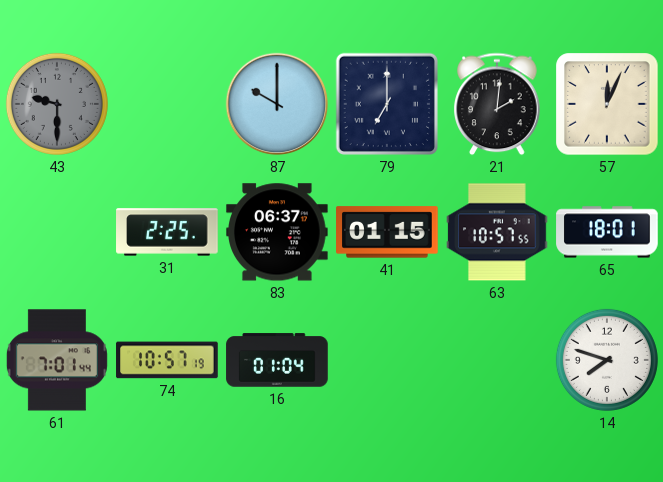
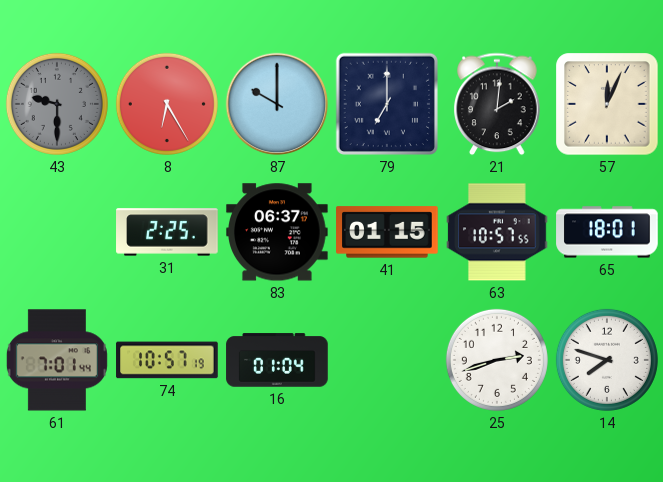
8: none -> 6:25
25: none -> 2:42
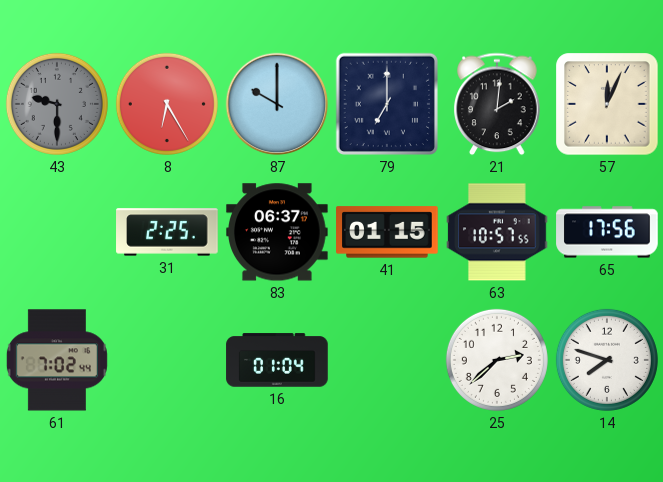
65: 18:01 -> 17:56
61: 7:01 -> 7:02
74: 10:57 -> none
25: 2:42 -> 2:38
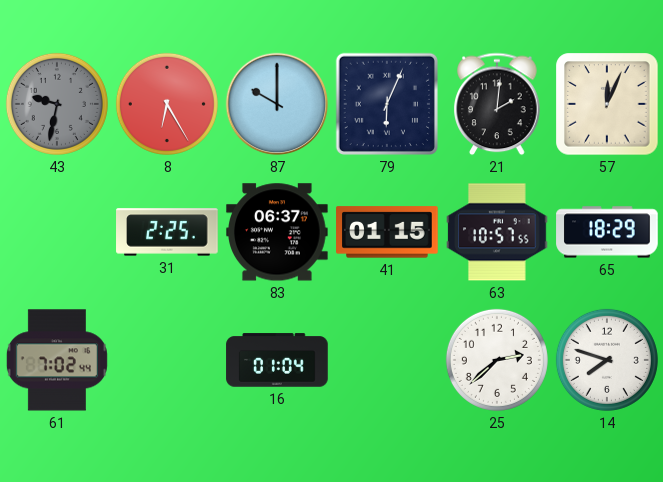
43: 9:30 -> 9:32
79: 7:00 -> 6:04
65: 17:56 -> 18:29
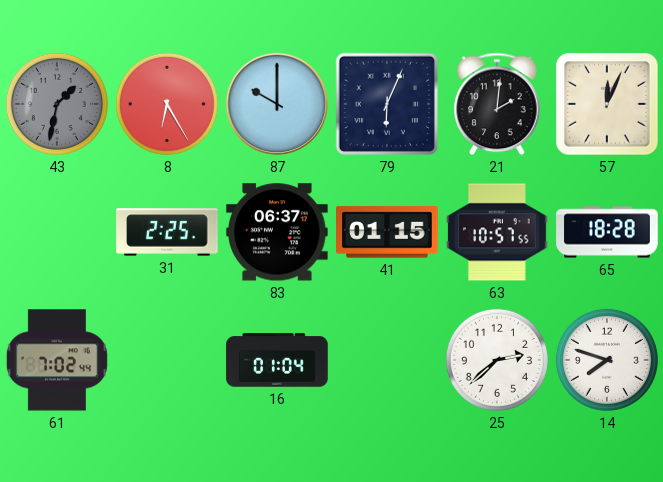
43: 9:32 -> 1:32
65: 18:29 -> 18:28
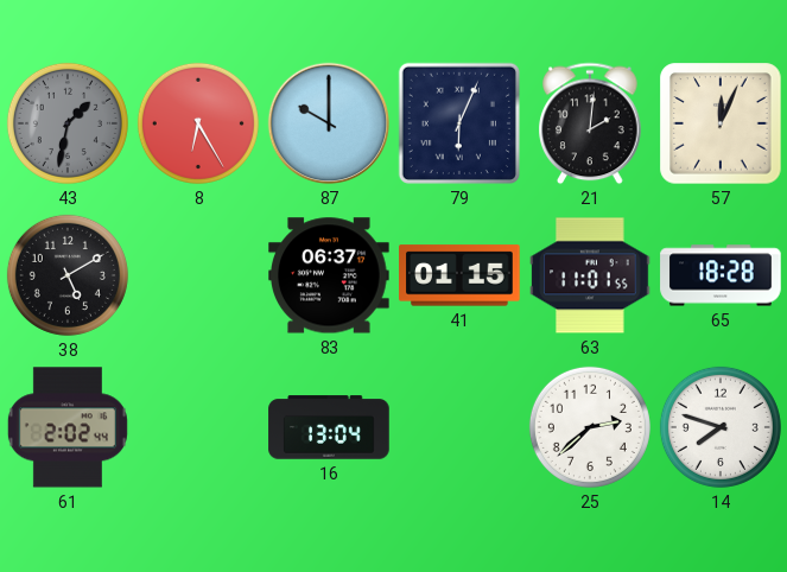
38: none -> 5:10
31: 2:25 -> none
63: 10:57 -> 11:01
61: 7:02 -> 2:02
16: 01:04 -> 13:04
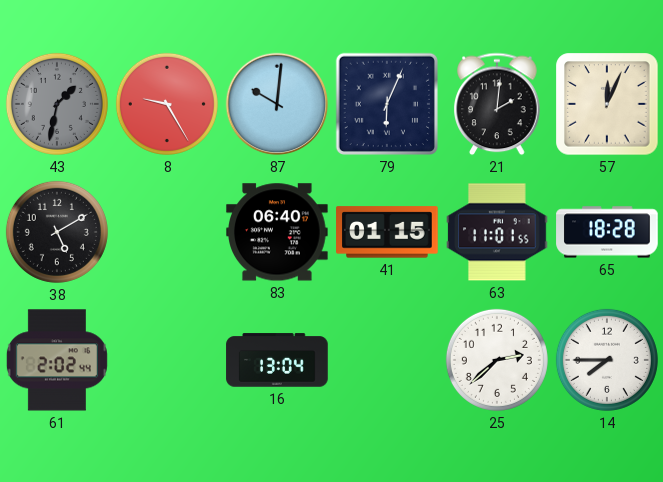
8: 6:25 -> 9:25
87: 10:00 -> 10:01
83: 06:37 -> 06:40
14: 7:48 -> 7:45
